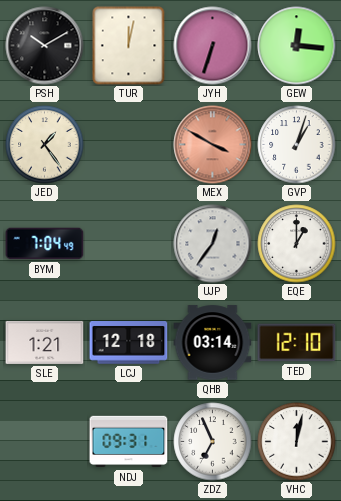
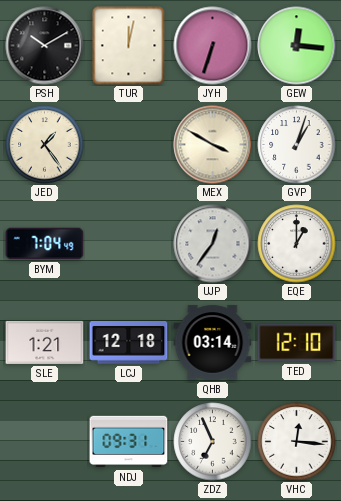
MEX dial: salmon -> cream
VHC: 12:02 -> 12:16
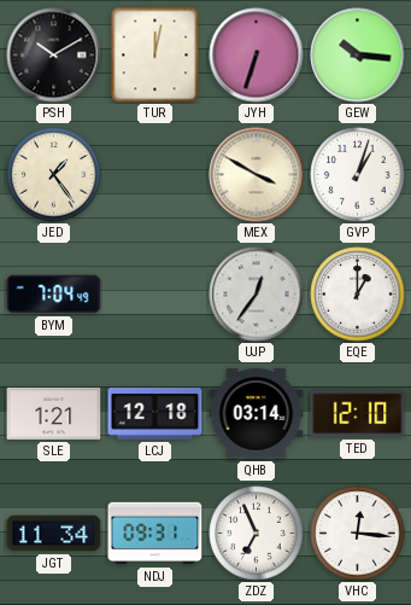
GEW: 12:16 -> 10:16
JGT: none -> 11:34
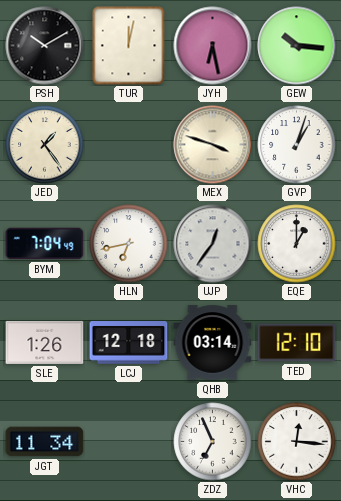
JYH: 6:33 -> 6:28
MEX: 3:50 -> 3:48
HLN: none -> 6:43
SLE: 1:21 -> 1:26
NDJ: 09:31 -> none
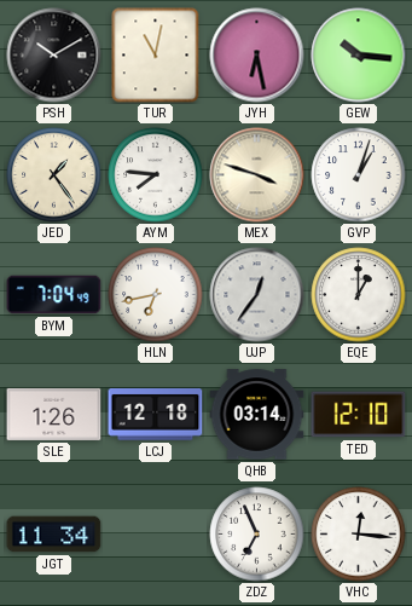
TUR: 12:02 -> 11:02
AYM: none -> 7:46
